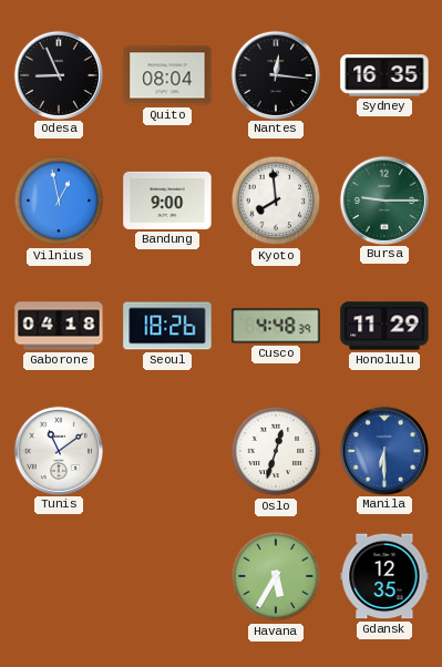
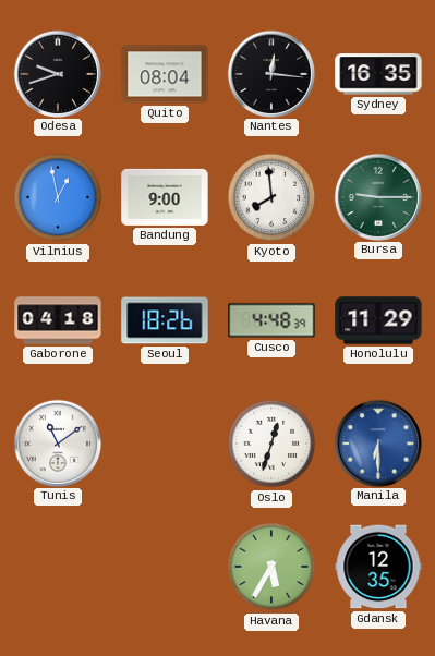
Odesa: 8:56 -> 9:42
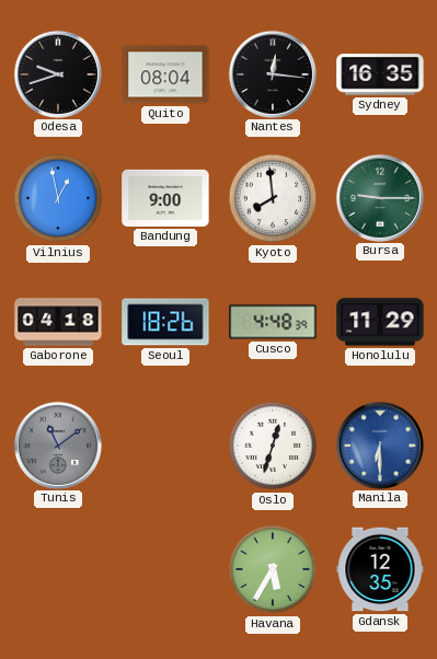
Tunis dial: white -> grey
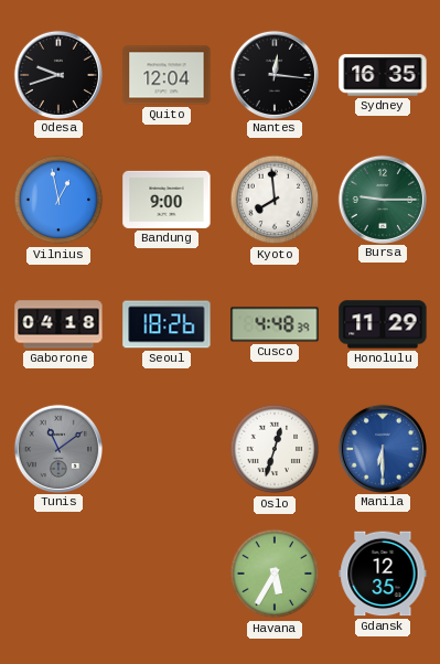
Quito: 08:04 -> 12:04
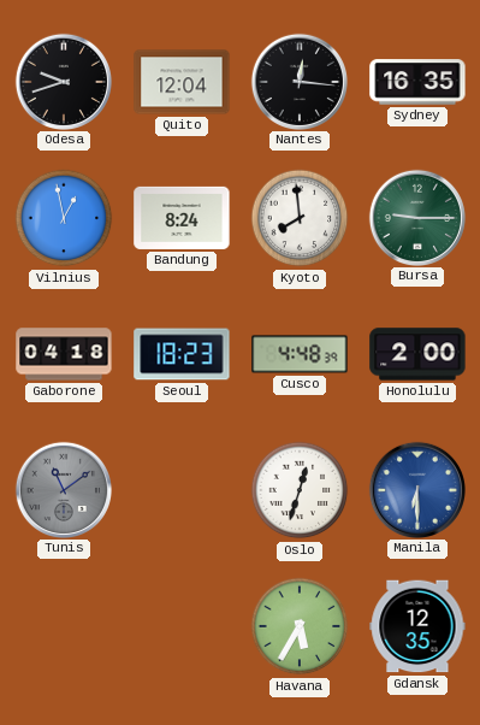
Bandung: 9:00 -> 8:24
Seoul: 18:26 -> 18:23
Honolulu: 11:29 -> 2:00
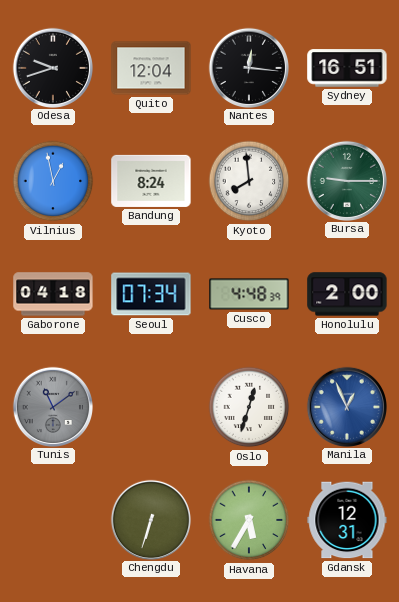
Sydney: 16:35 -> 16:51
Seoul: 18:23 -> 07:34
Manila: 6:30 -> 12:56
Chengdu: none -> 6:33
Gdansk: 12:35 -> 12:31
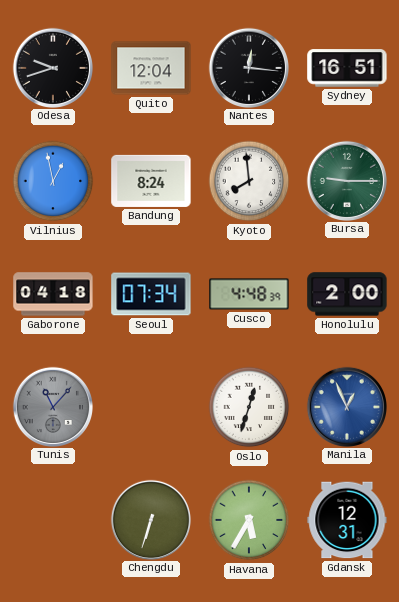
Tunis: 11:09 -> 11:07
